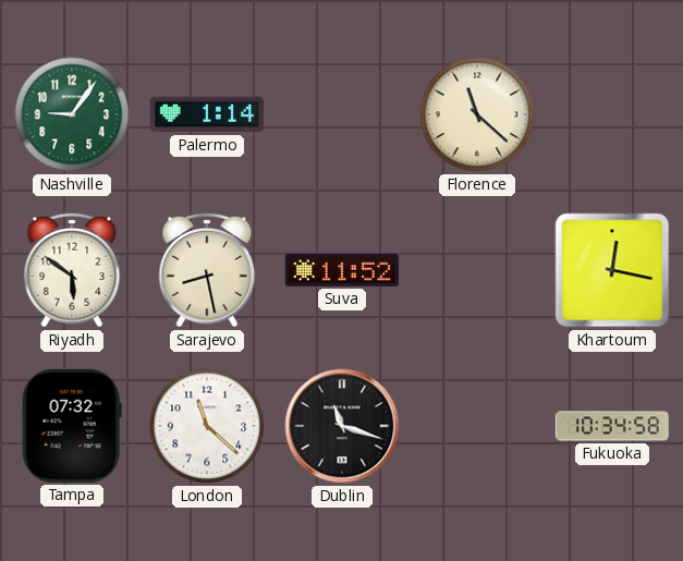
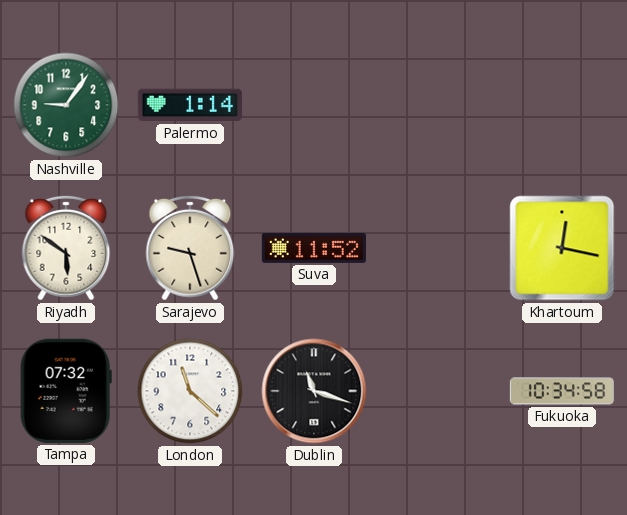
Florence: 11:22 -> none
Sarajevo: 8:28 -> 9:27
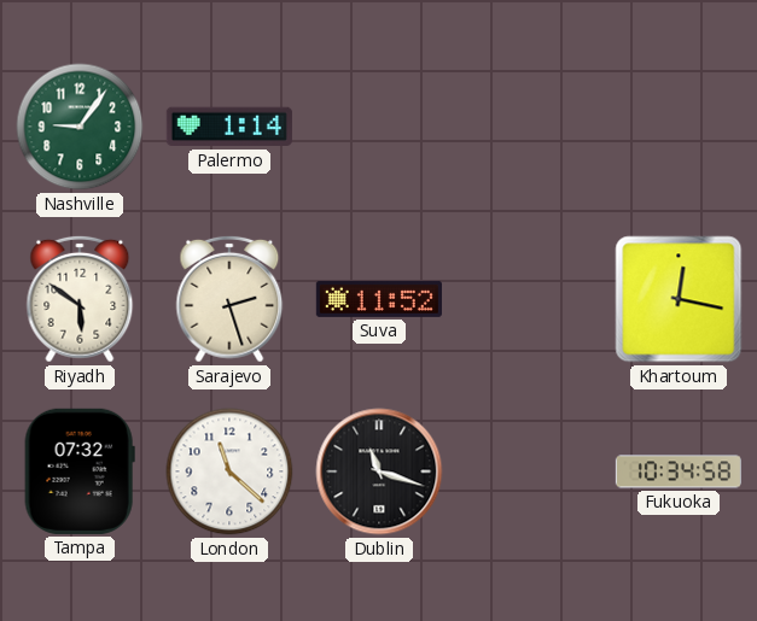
Sarajevo: 9:27 -> 2:27
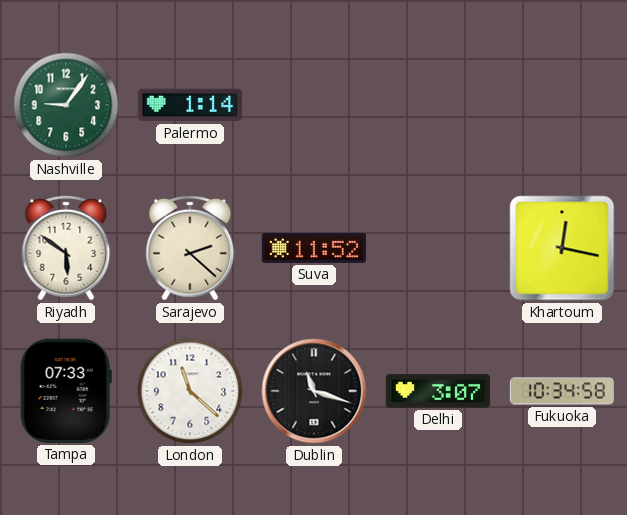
Sarajevo: 2:27 -> 2:22
Tampa: 07:32 -> 07:33
Delhi: none -> 3:07
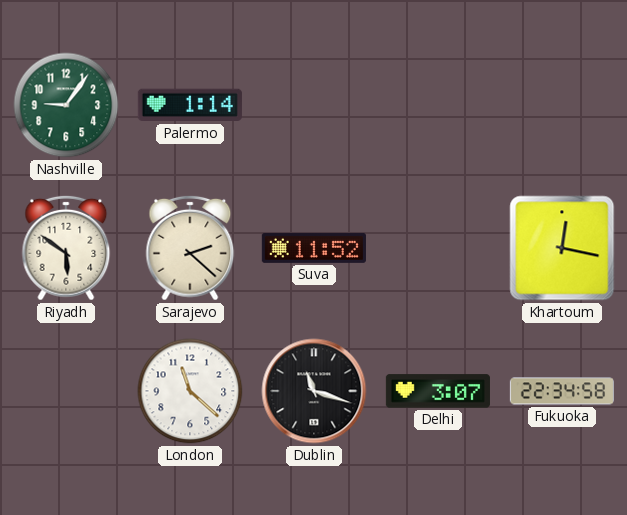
Tampa: 07:33 -> none
Fukuoka: 10:34 -> 22:34
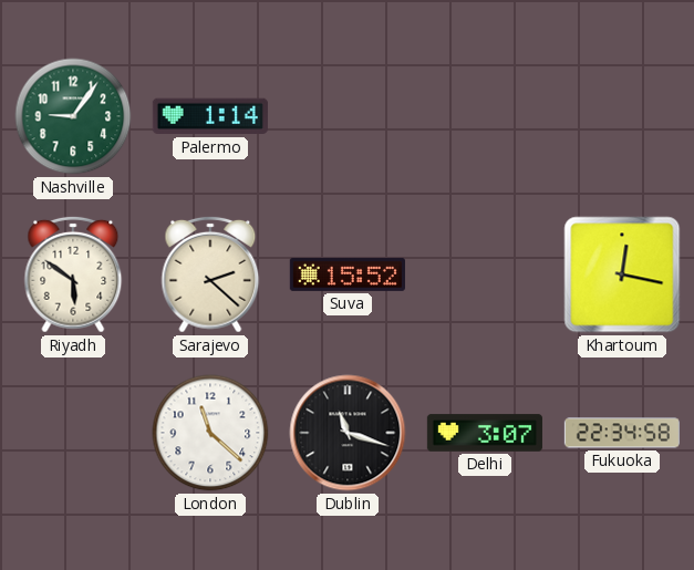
Suva: 11:52 -> 15:52
